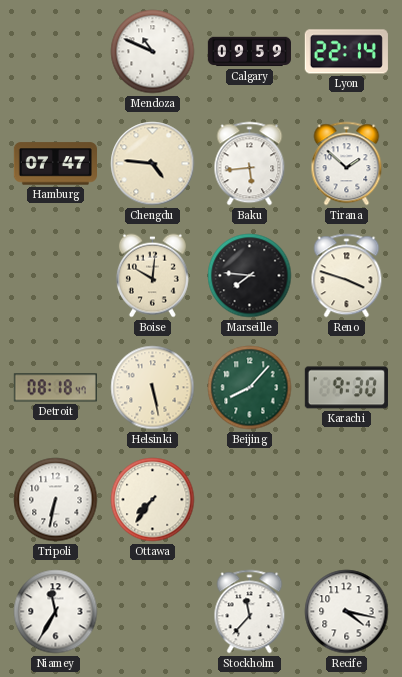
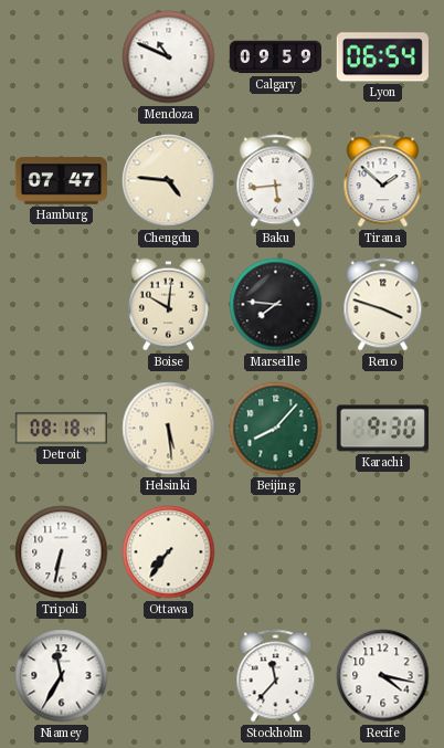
Lyon: 22:14 -> 06:54
Helsinki: 5:28 -> 5:29
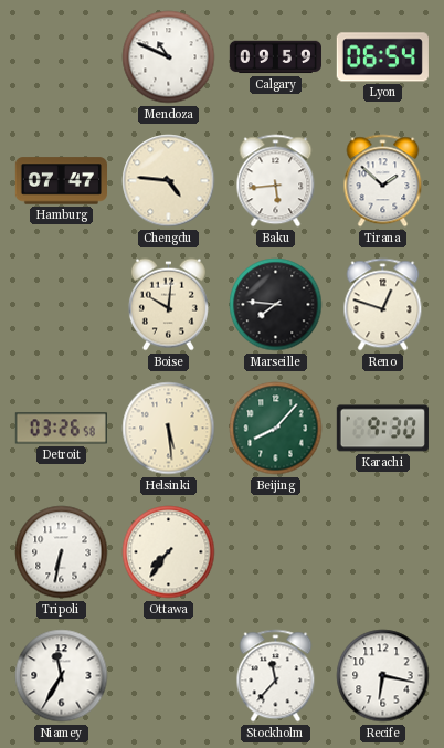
Reno: 3:48 -> 12:48
Detroit: 08:18 -> 03:26
Recife: 4:17 -> 6:17
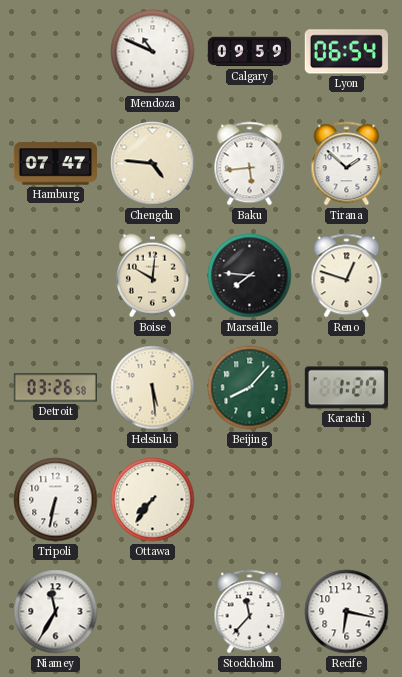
Karachi: 9:30 -> 1:27
